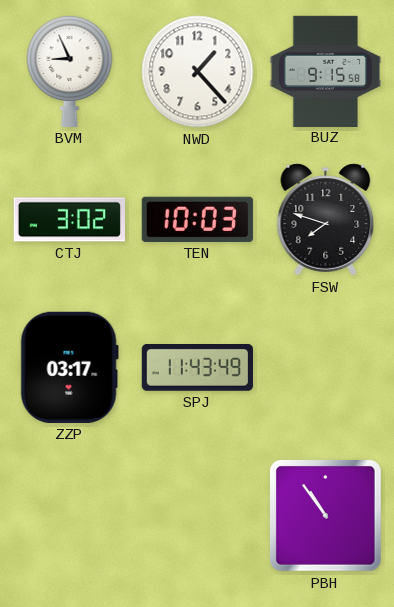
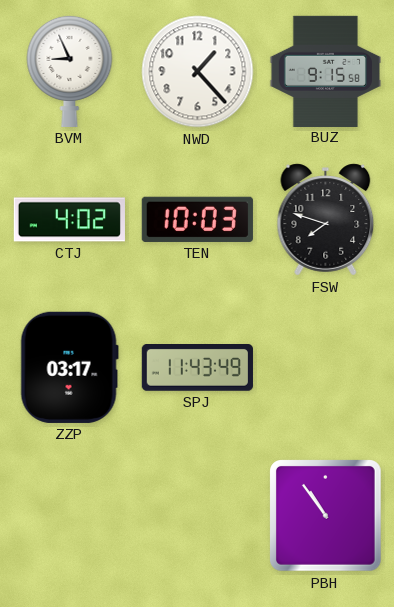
CTJ: 3:02 -> 4:02
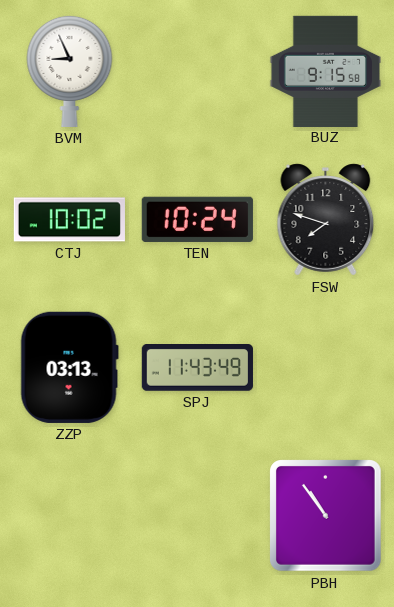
NWD: 1:23 -> none
CTJ: 4:02 -> 10:02
TEN: 10:03 -> 10:24
ZZP: 03:17 -> 03:13
